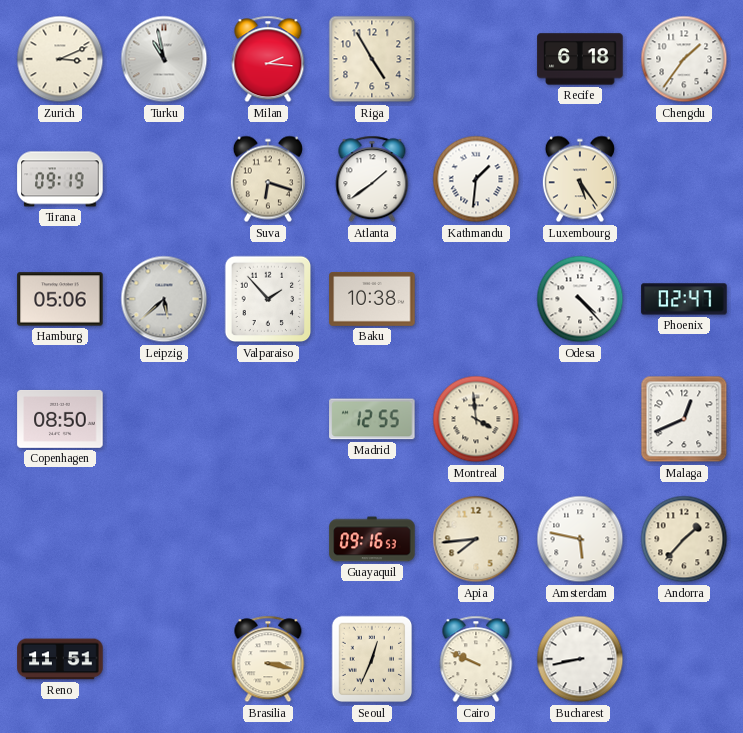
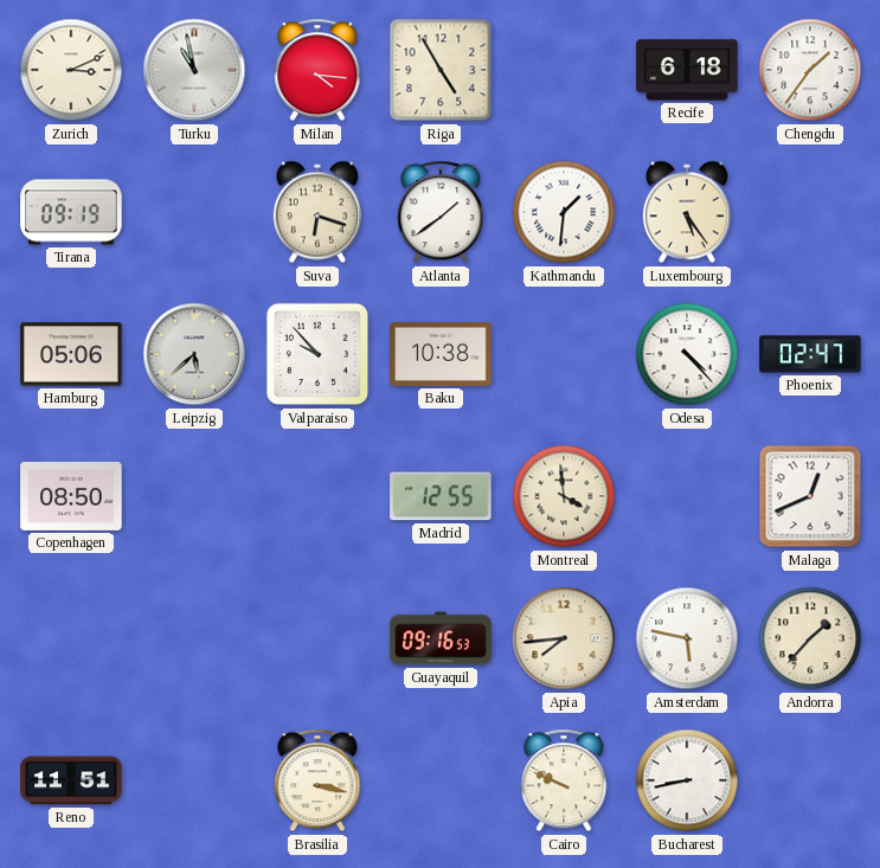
Milan: 2:16 -> 4:16
Valparaiso: 1:53 -> 9:53
Seoul: 12:34 -> none
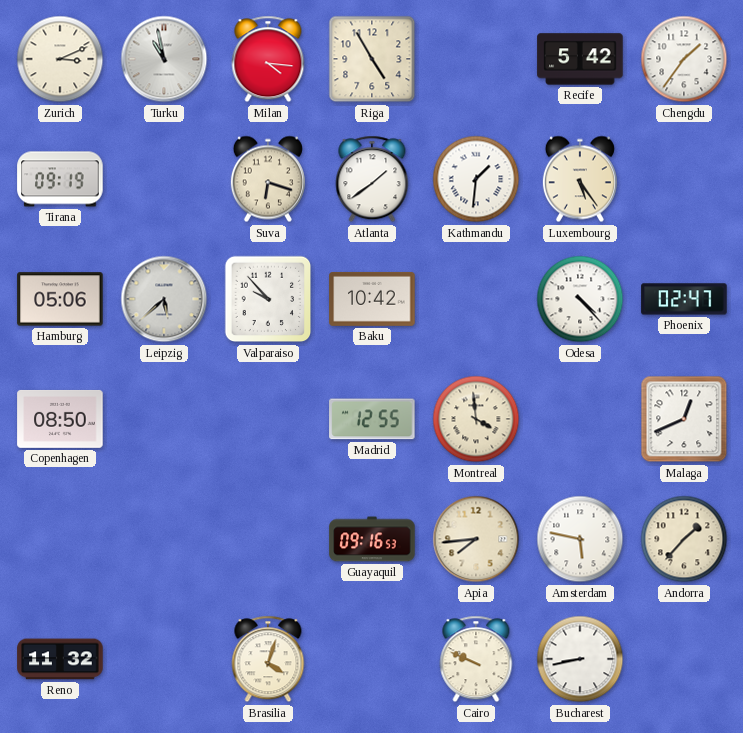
Recife: 6:18 -> 5:42
Baku: 10:38 -> 10:42
Reno: 11:51 -> 11:32
Brasilia: 3:17 -> 4:03
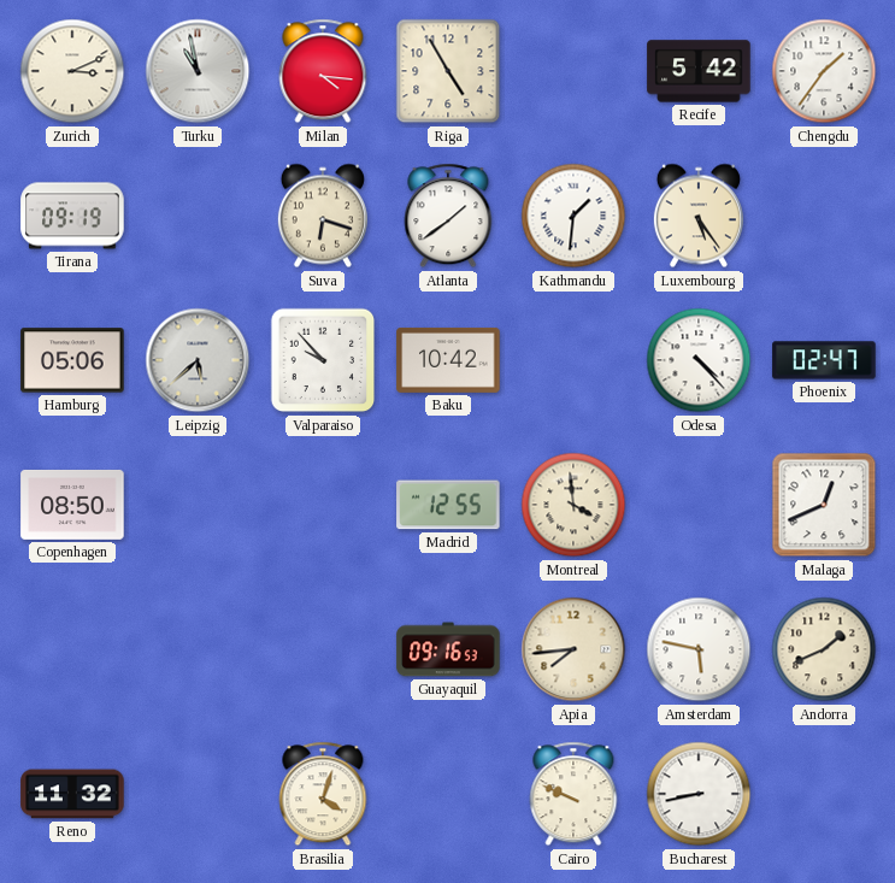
Andorra: 1:37 -> 1:41
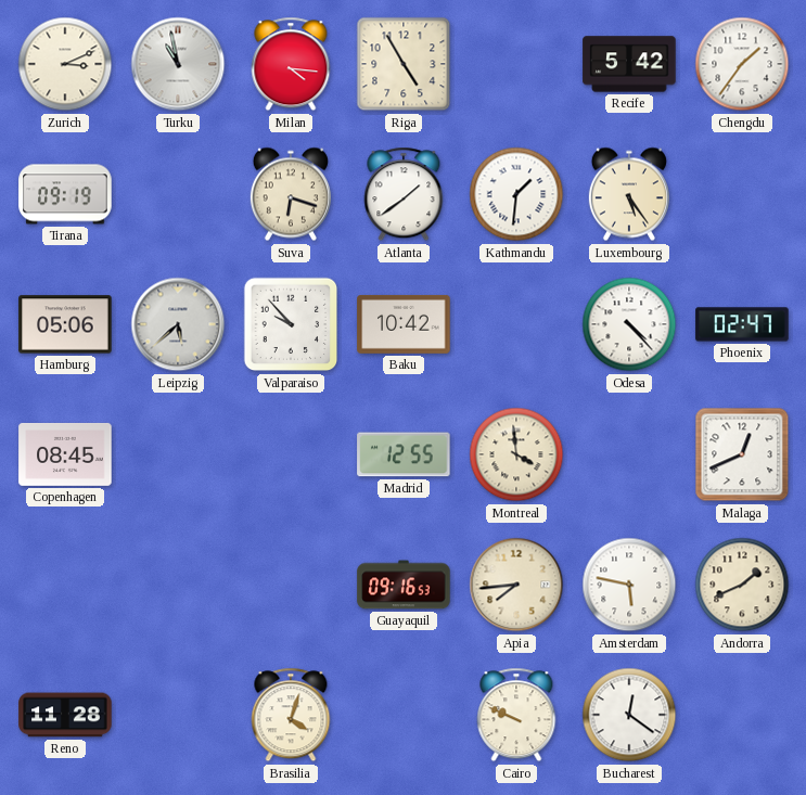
Copenhagen: 08:50 -> 08:45
Reno: 11:32 -> 11:28
Bucharest: 8:43 -> 12:21
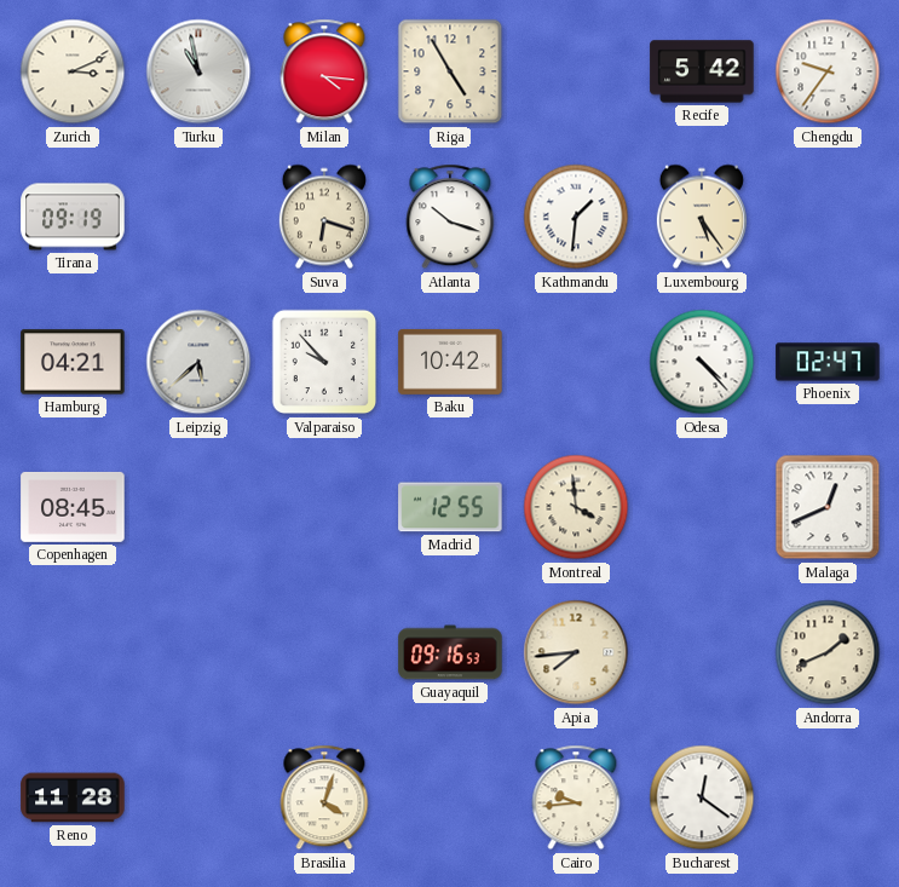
Chengdu: 1:36 -> 9:36
Atlanta: 1:39 -> 10:18
Hamburg: 05:06 -> 04:21
Amsterdam: 5:47 -> none
Cairo: 9:49 -> 9:44
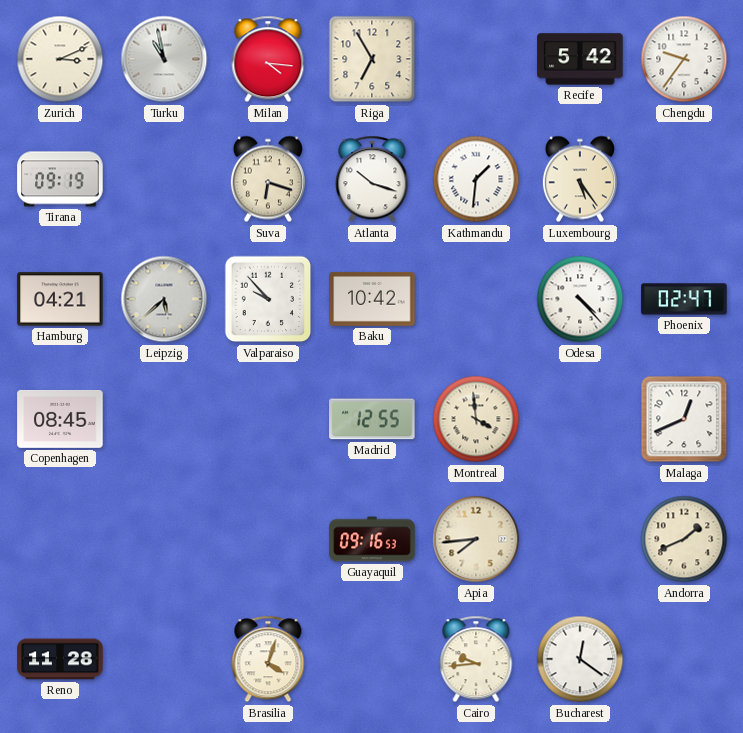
Riga: 4:55 -> 6:55
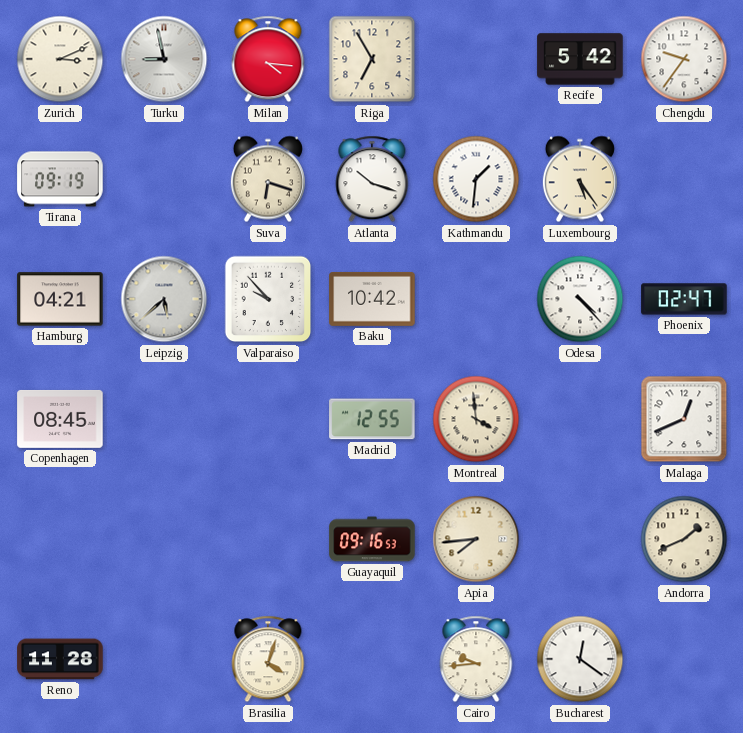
Turku: 10:58 -> 8:58
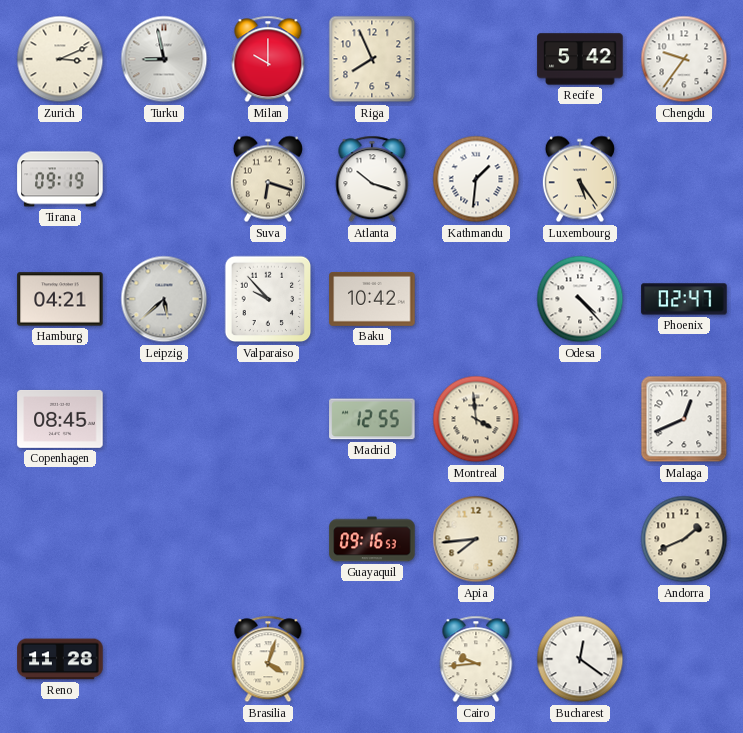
Milan: 4:16 -> 10:00
Riga: 6:55 -> 7:56
